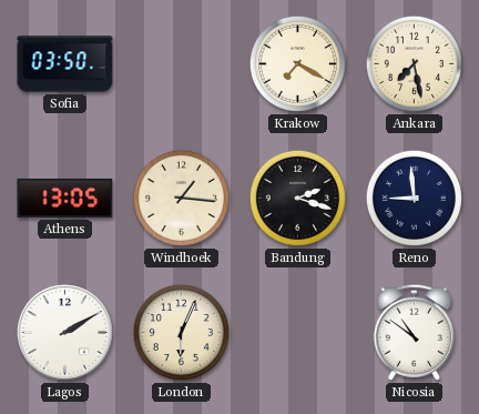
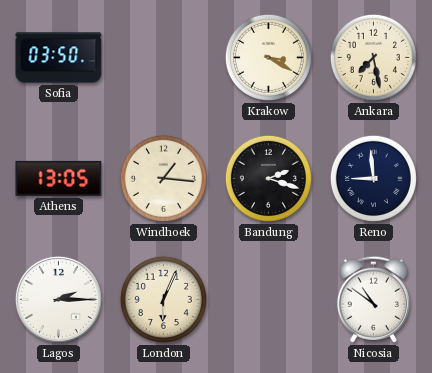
Krakow: 7:20 -> 3:20
Lagos: 2:10 -> 2:15
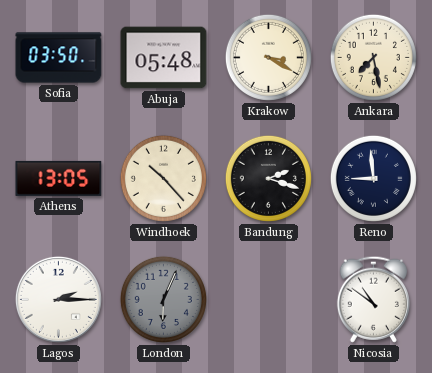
Abuja: none -> 05:48
Windhoek: 1:16 -> 10:23
London dial: cream -> grey
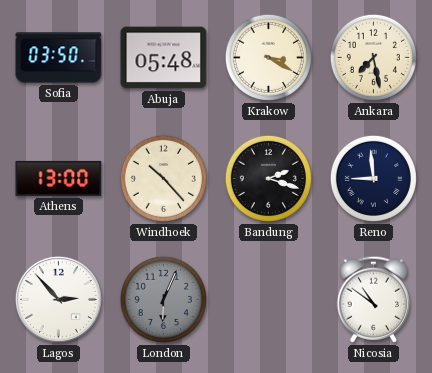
Athens: 13:05 -> 13:00
Lagos: 2:15 -> 2:53
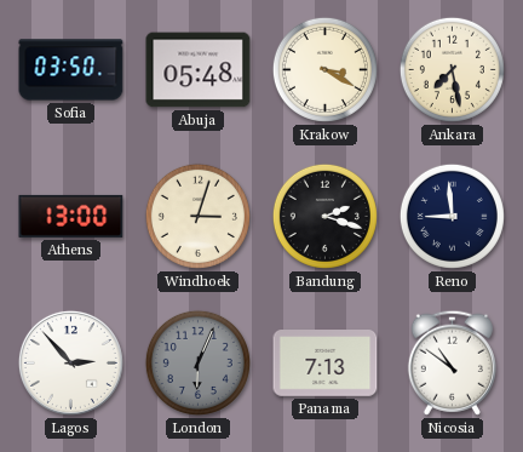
Windhoek: 10:23 -> 3:03
Panama: none -> 7:13
